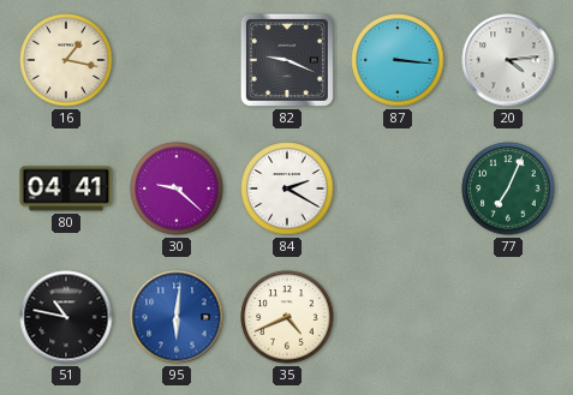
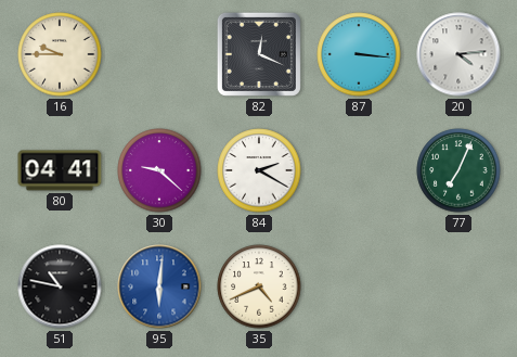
16: 1:17 -> 9:45
82: 9:19 -> 12:19
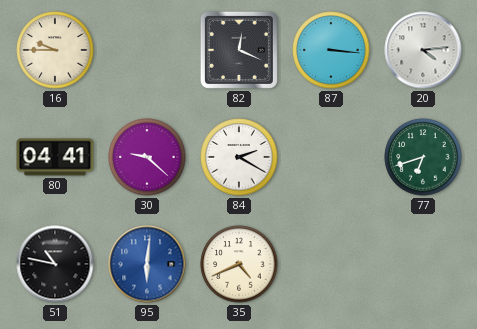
77: 7:04 -> 6:42
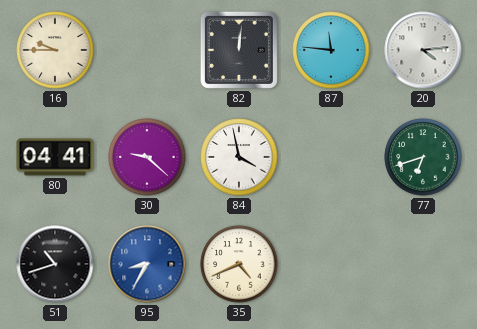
82: 12:19 -> 12:01
87: 3:16 -> 11:46
84: 2:20 -> 3:58
51: 10:47 -> 10:42
95: 6:01 -> 8:35
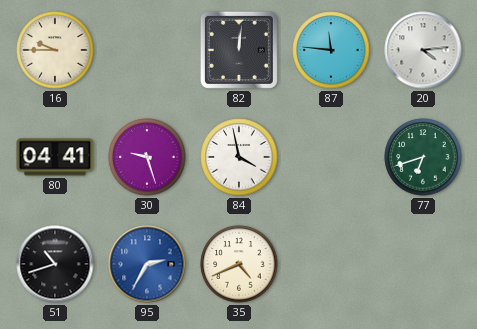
30: 9:22 -> 9:27
95: 8:35 -> 2:35
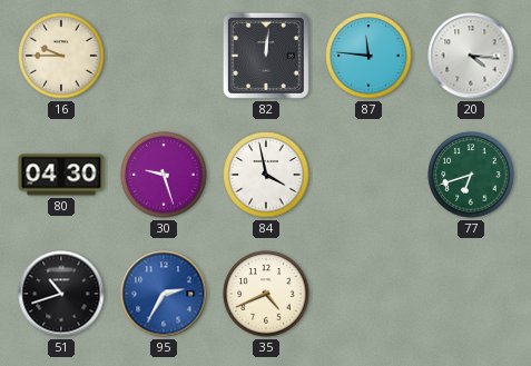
20: 4:14 -> 4:16
80: 04:41 -> 04:30
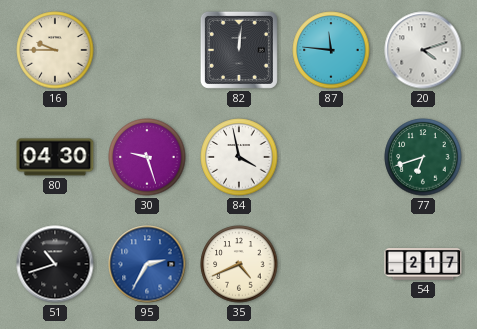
20: 4:16 -> 4:12
54: none -> 2:17
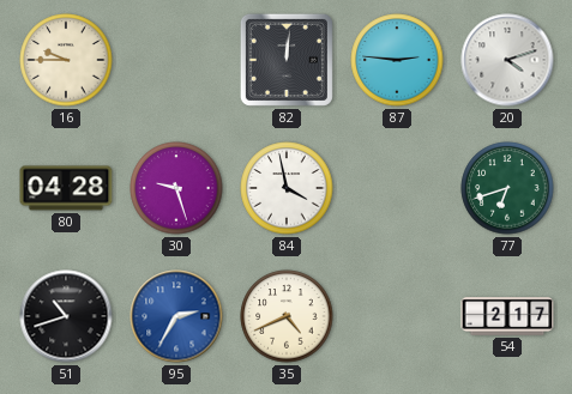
87: 11:46 -> 2:46
80: 04:30 -> 04:28
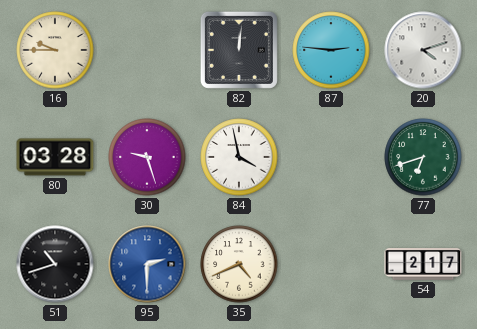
80: 04:28 -> 03:28
95: 2:35 -> 2:30
